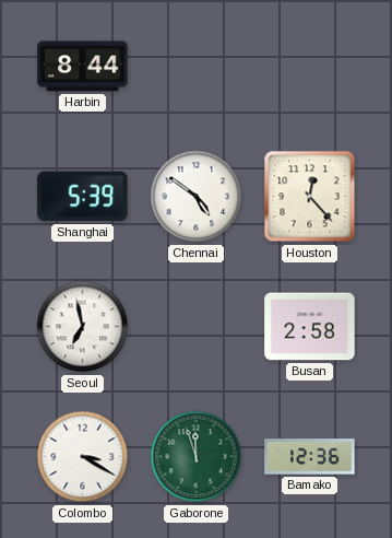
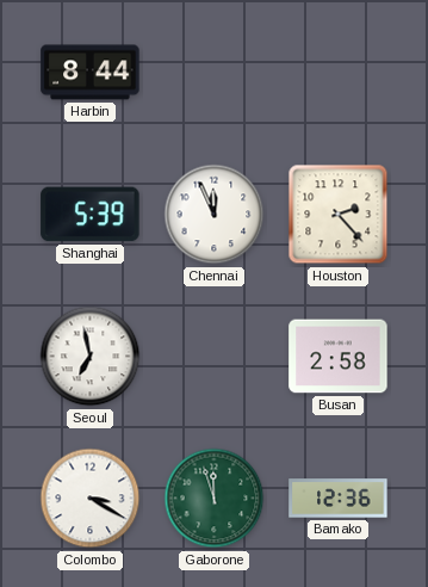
Chennai: 4:51 -> 11:56
Houston: 12:23 -> 2:23
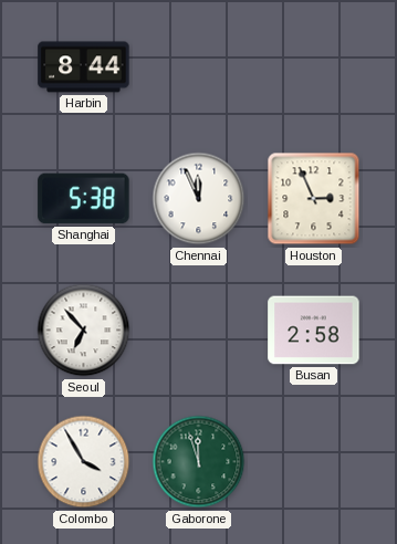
Shanghai: 5:39 -> 5:38
Houston: 2:23 -> 2:56
Seoul: 6:58 -> 6:53
Colombo: 3:20 -> 3:55
Bamako: 12:36 -> none
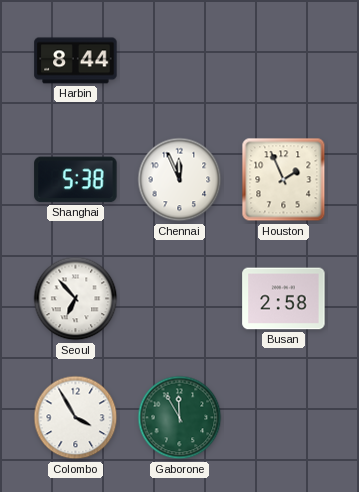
Houston: 2:56 -> 1:56
Gaborone: 11:57 -> 11:55
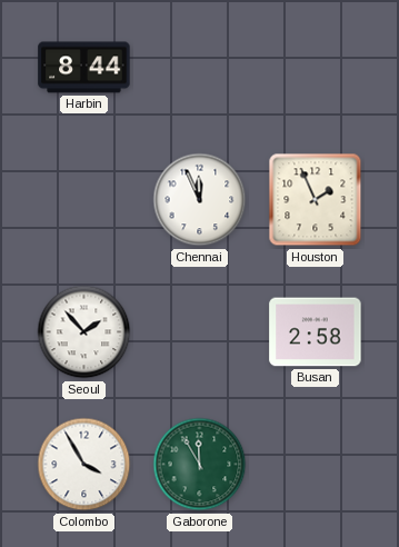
Shanghai: 5:38 -> none
Seoul: 6:53 -> 1:53
